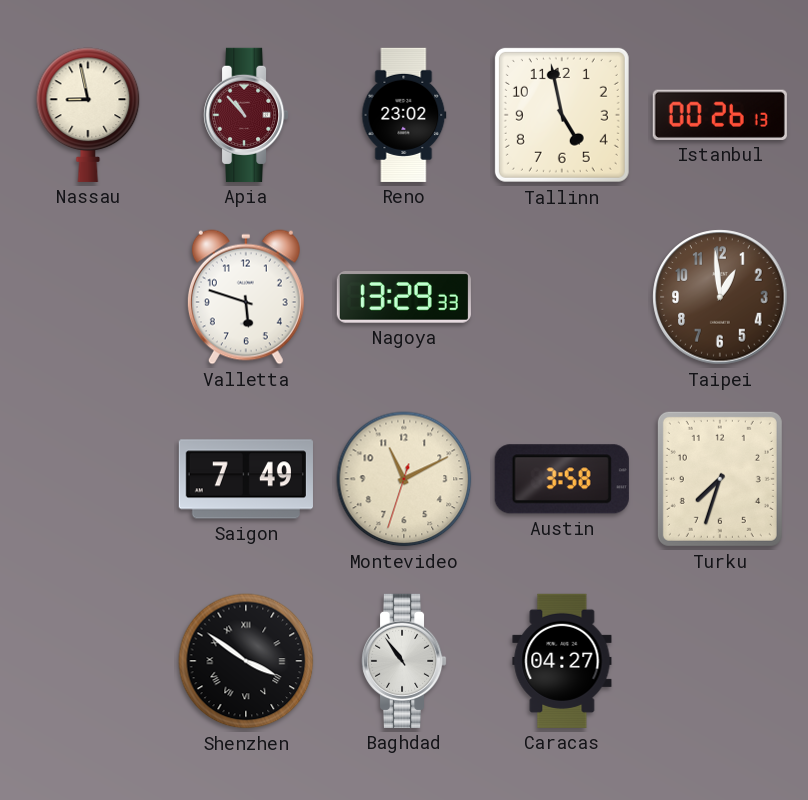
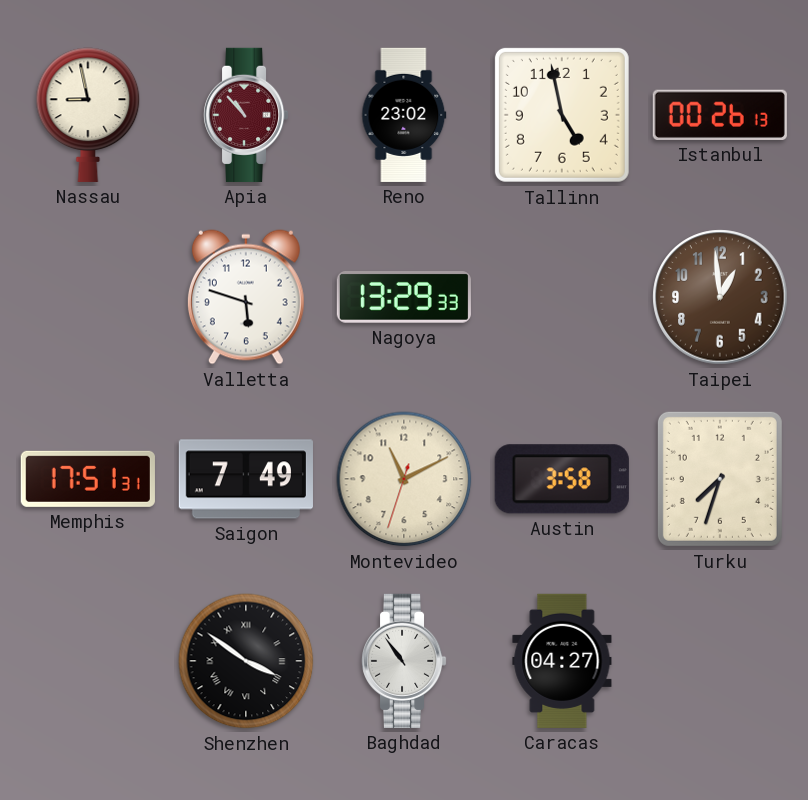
Memphis: none -> 17:51
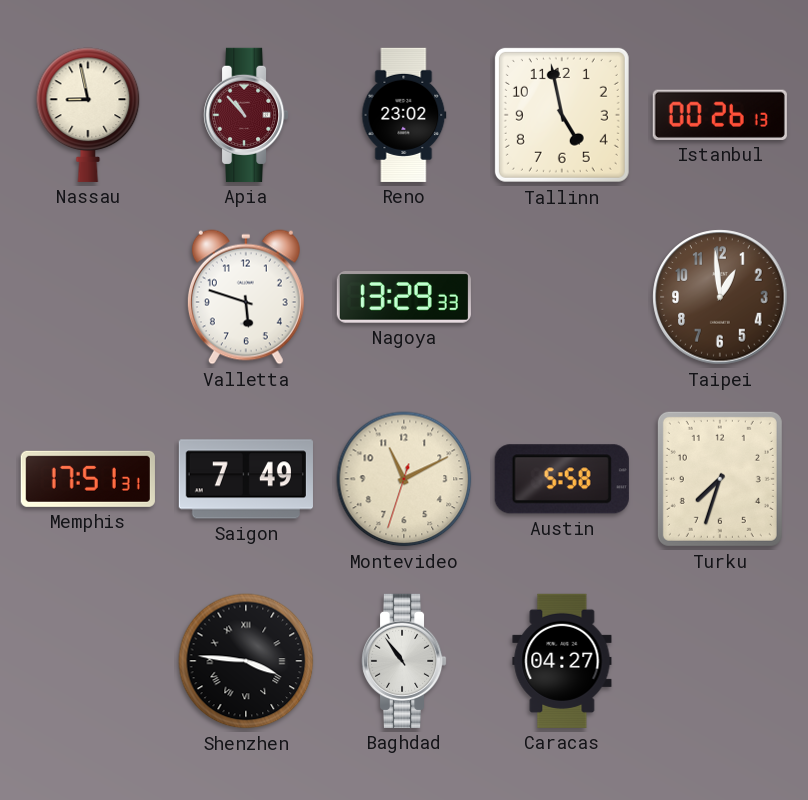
Austin: 3:58 -> 5:58
Shenzhen: 3:51 -> 3:46
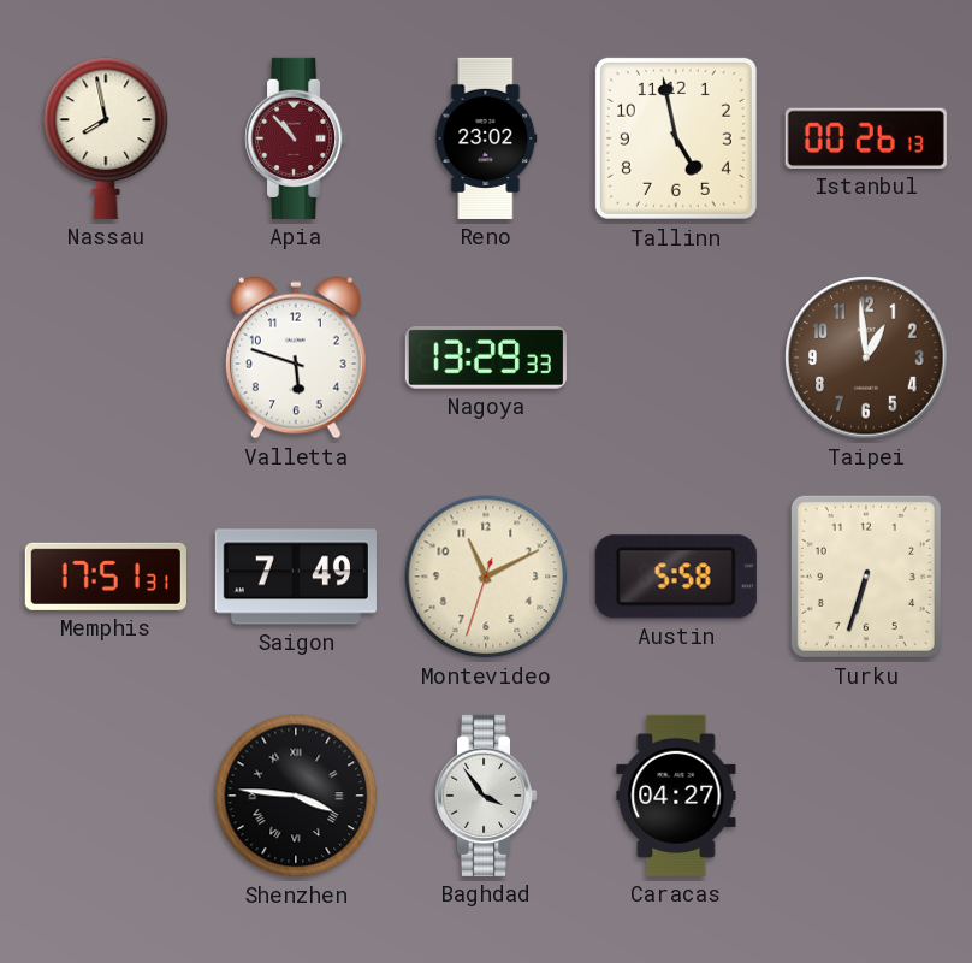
Nassau: 8:58 -> 7:58
Turku: 7:33 -> 6:33
Baghdad: 10:54 -> 3:54
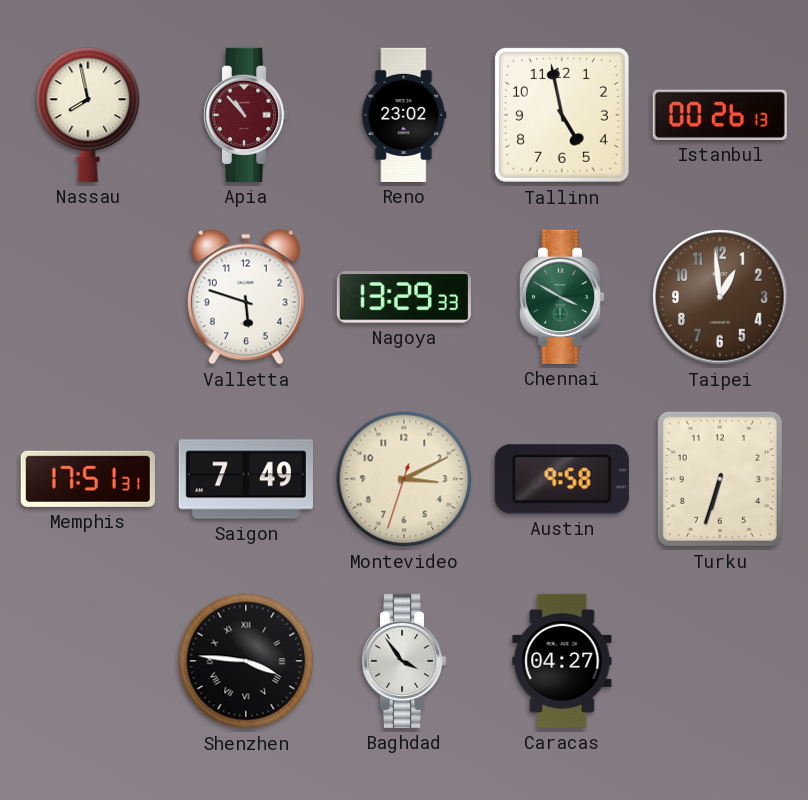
Chennai: none -> 3:50
Montevideo: 11:10 -> 3:10
Austin: 5:58 -> 9:58
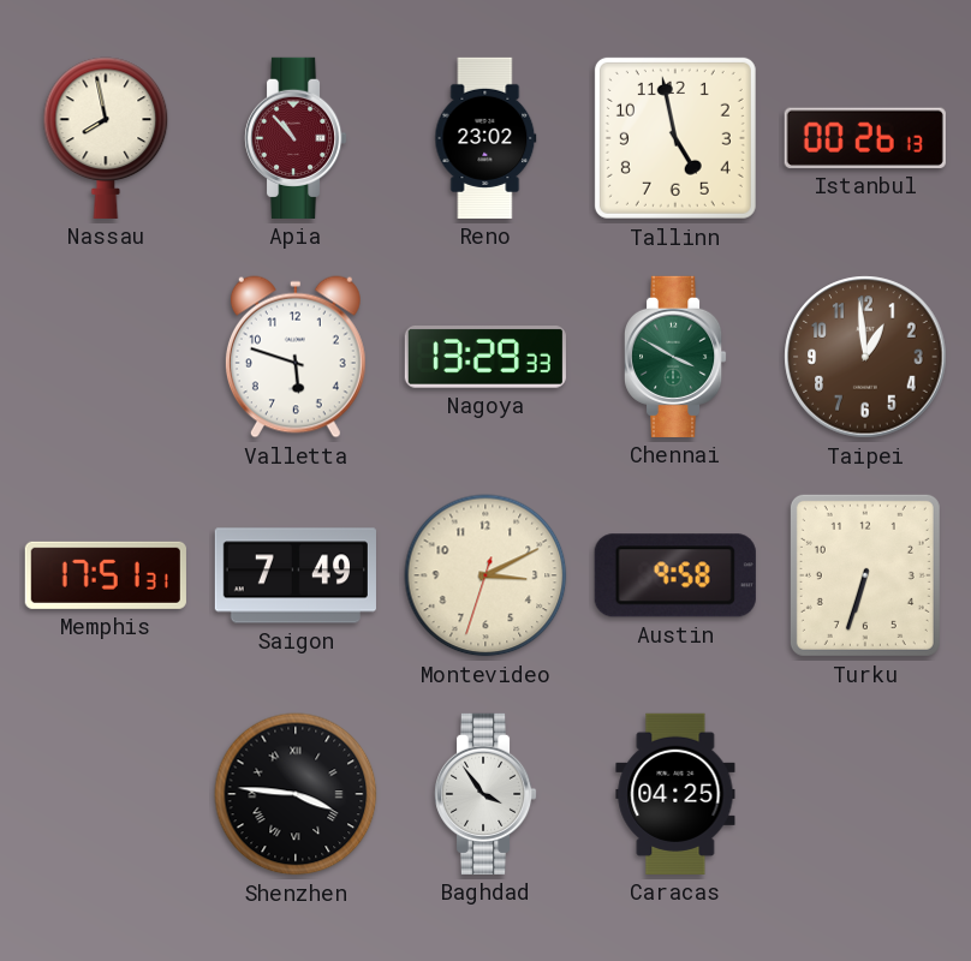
Caracas: 04:27 -> 04:25
